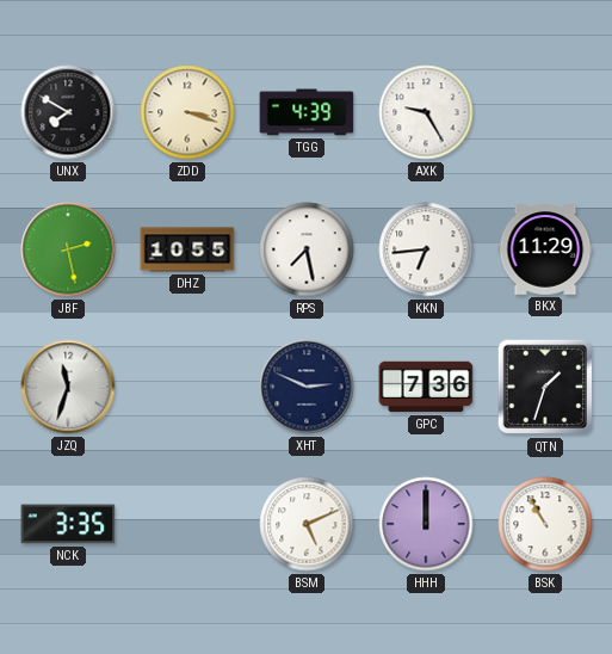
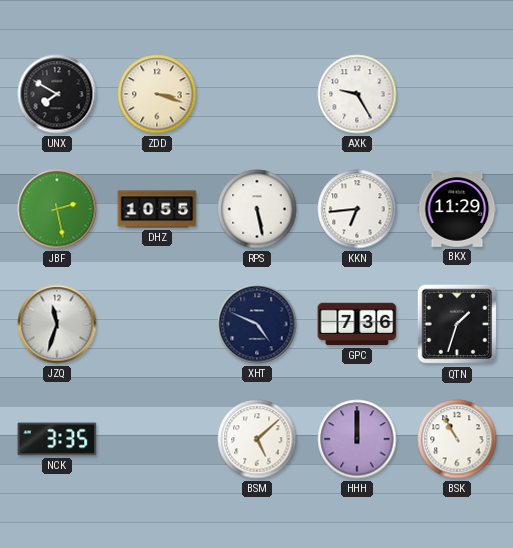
TGG: 4:39 -> none
RPS: 7:28 -> 5:28
XHT: 2:49 -> 4:49
BSM: 5:11 -> 5:08
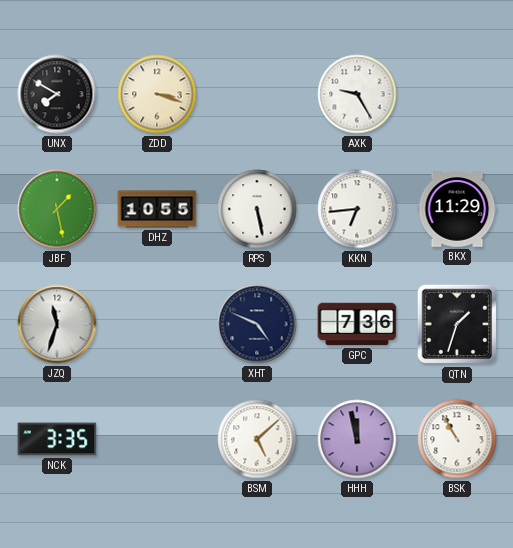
JBF: 2:28 -> 1:28
HHH: 12:00 -> 11:58
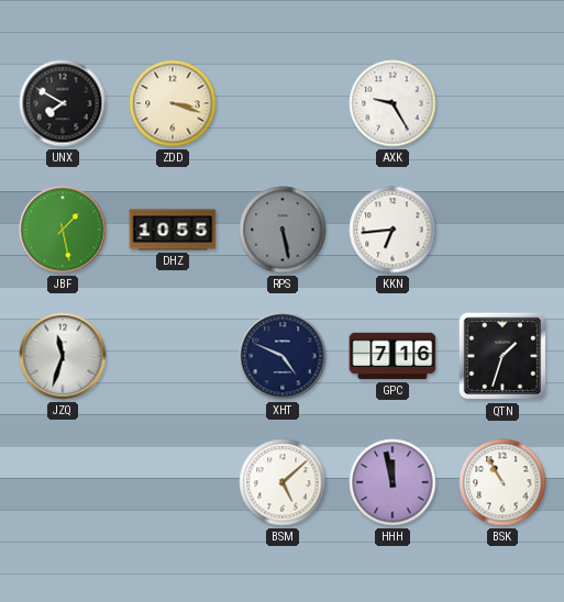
RPS dial: white -> grey
BKX: 11:29 -> none
GPC: 7:36 -> 7:16
NCK: 3:35 -> none
